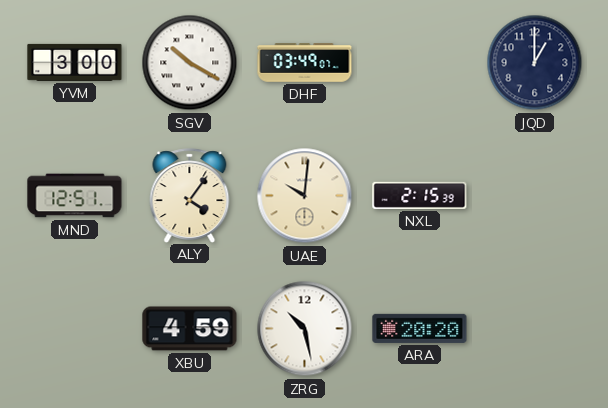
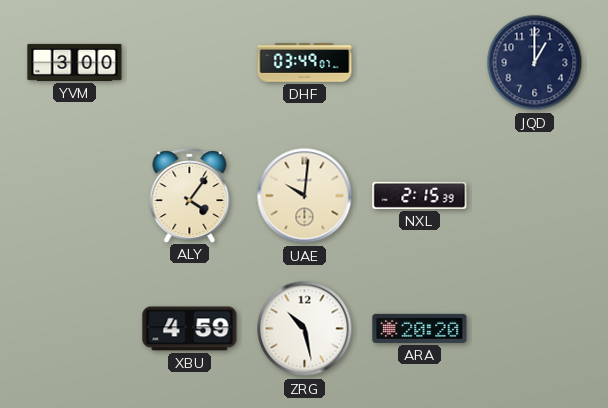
SGV: 10:20 -> none
MND: 12:51 -> none
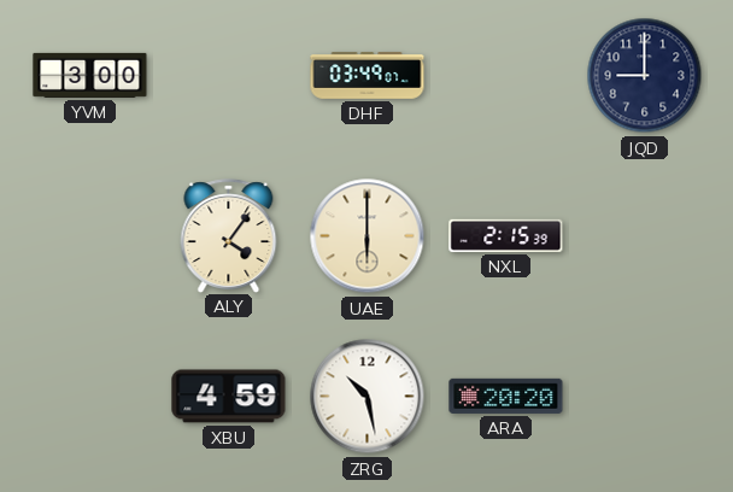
JQD: 1:00 -> 9:00
UAE: 10:01 -> 6:00
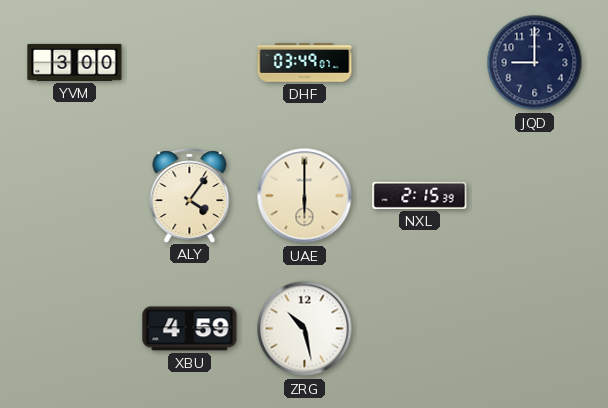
ARA: 20:20 -> none
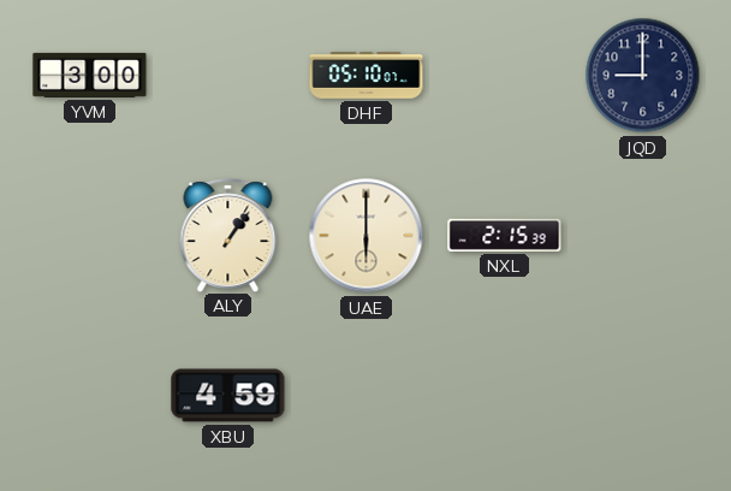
DHF: 03:49 -> 05:10
ALY: 4:06 -> 1:06
ZRG: 10:28 -> none
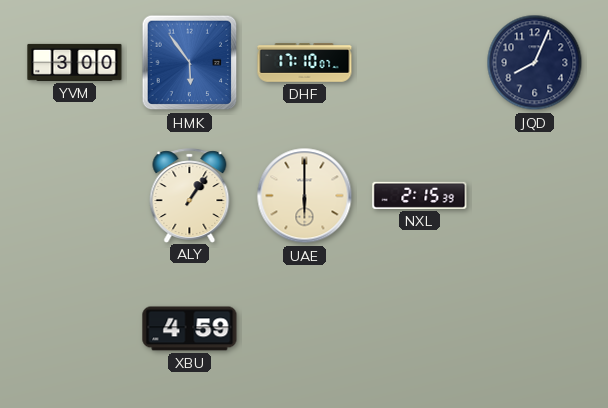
HMK: none -> 5:54
DHF: 05:10 -> 17:10
JQD: 9:00 -> 8:04
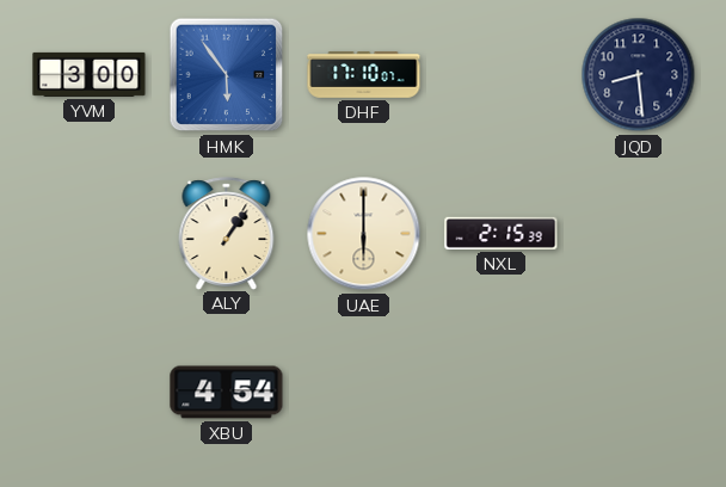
JQD: 8:04 -> 8:29
XBU: 4:59 -> 4:54
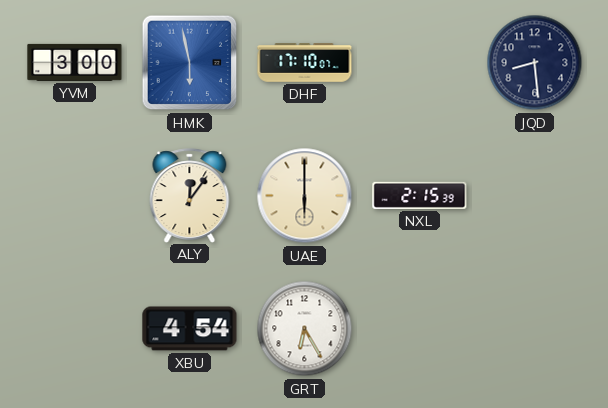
HMK: 5:54 -> 5:58
ALY: 1:06 -> 12:06
GRT: none -> 6:25
